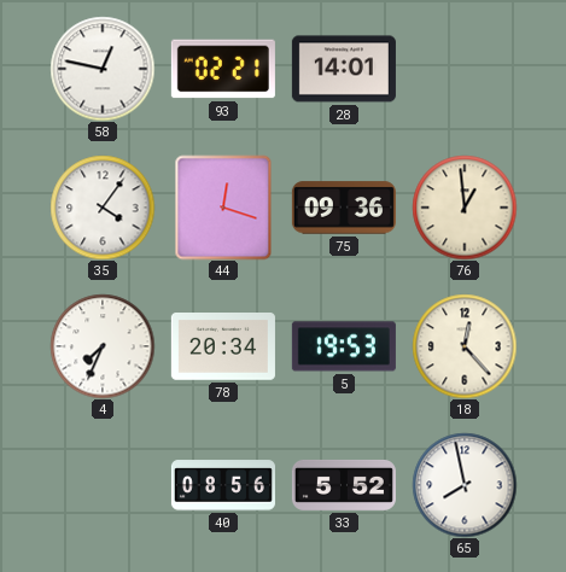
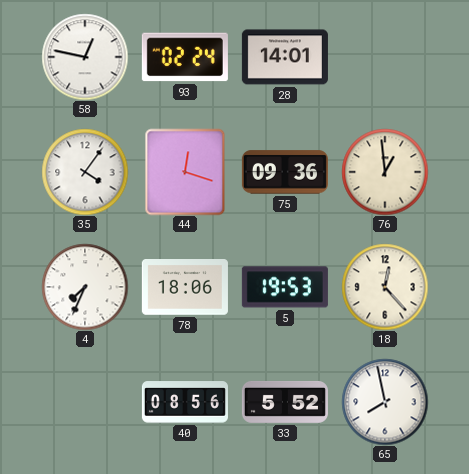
93: 02:21 -> 02:24
78: 20:34 -> 18:06
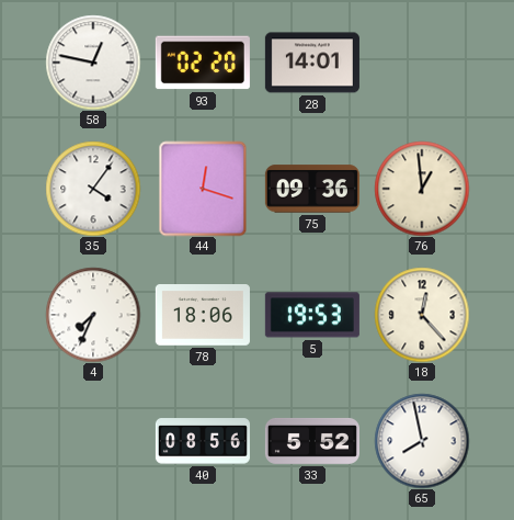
93: 02:24 -> 02:20
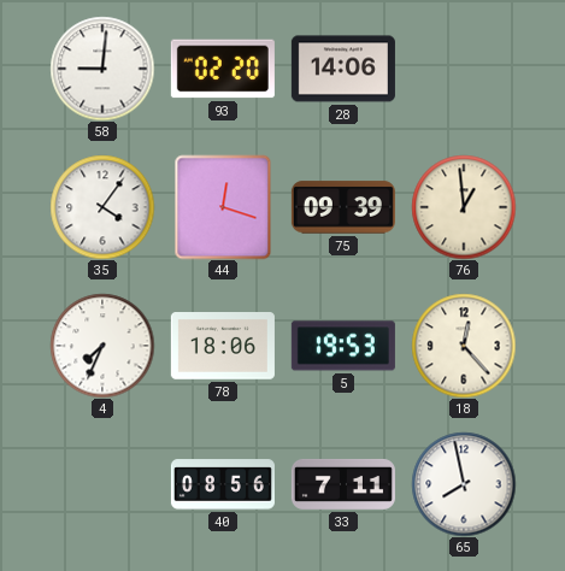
58: 12:47 -> 9:01
28: 14:01 -> 14:06
75: 09:36 -> 09:39
33: 5:52 -> 7:11
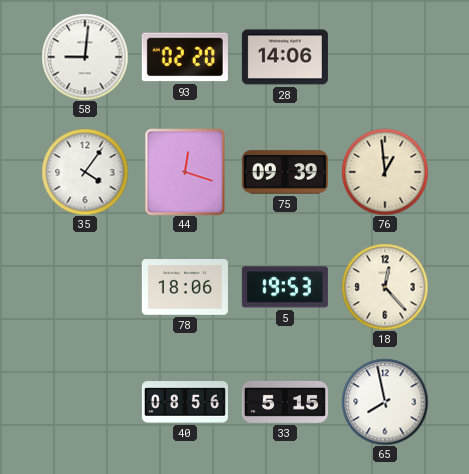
4: 7:34 -> none
33: 7:11 -> 5:15
